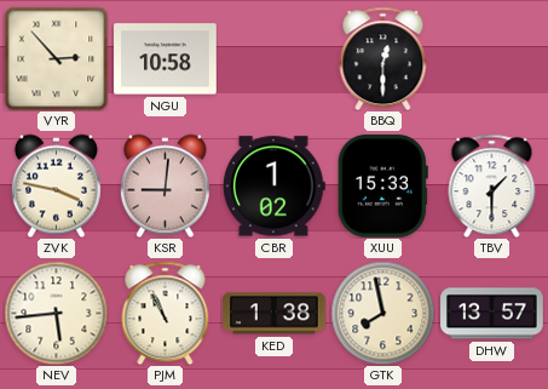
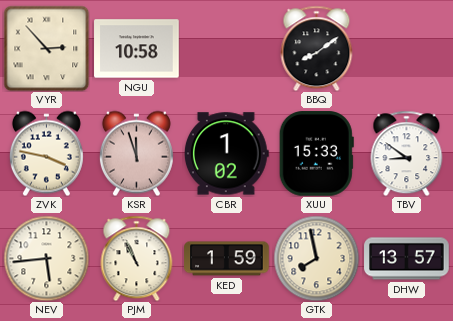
BBQ: 12:30 -> 8:09
KSR: 9:01 -> 11:57
TBV: 1:30 -> 8:51
KED: 1:38 -> 1:59
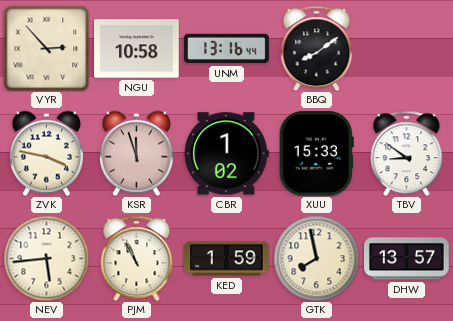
UNM: none -> 13:16
